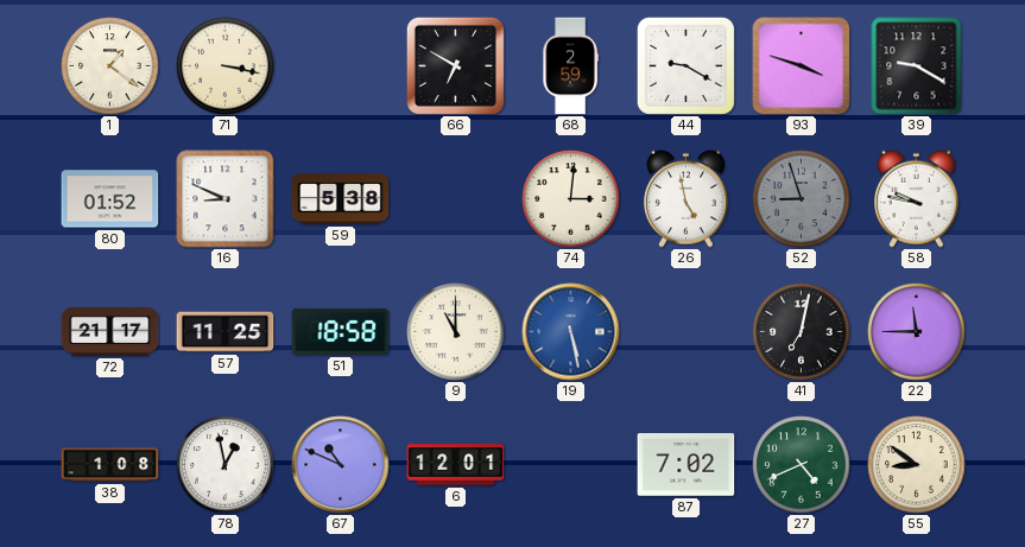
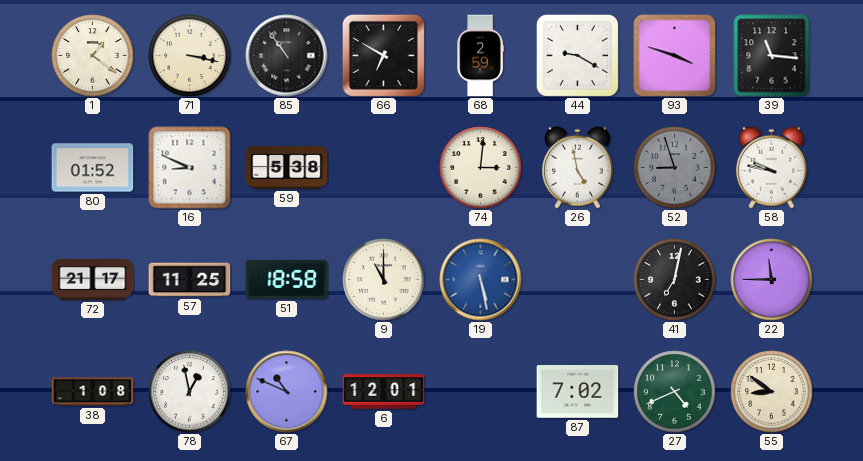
85: none -> 10:54
39: 9:20 -> 11:16
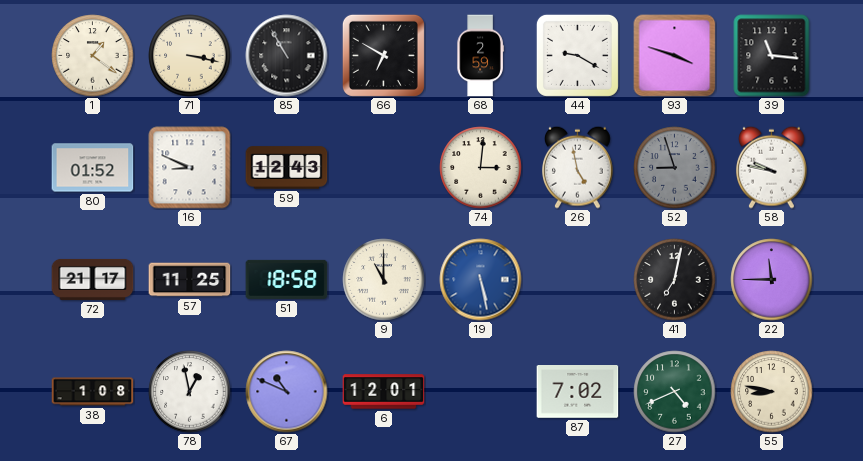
85: 10:54 -> 10:55
59: 5:38 -> 12:43
55: 8:51 -> 8:47
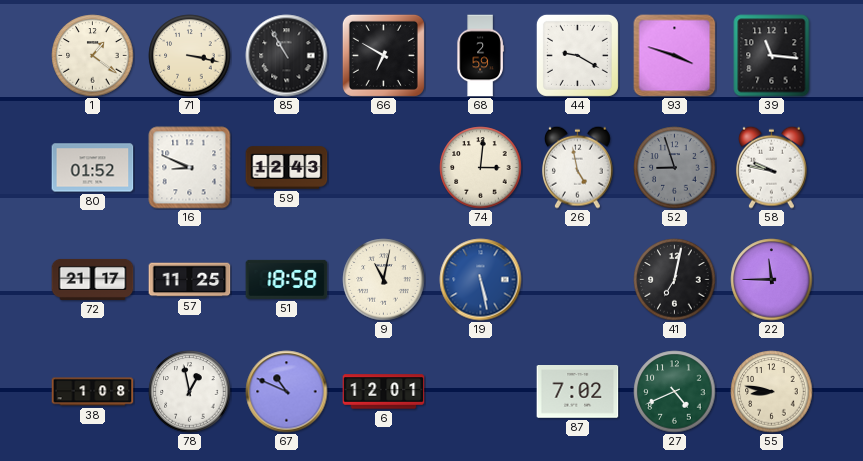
9: 11:00 -> 11:02
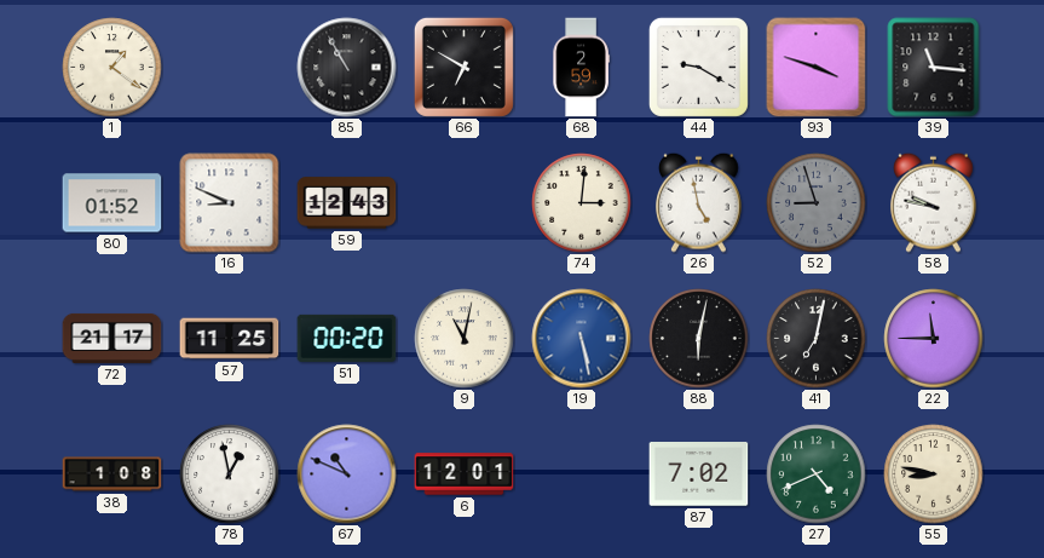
71: 3:17 -> none
51: 18:58 -> 00:20
88: none -> 6:02
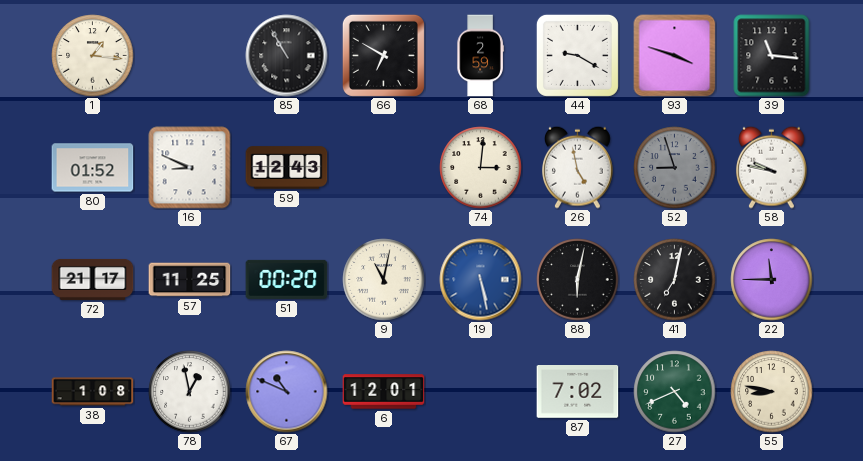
1: 1:21 -> 1:16
